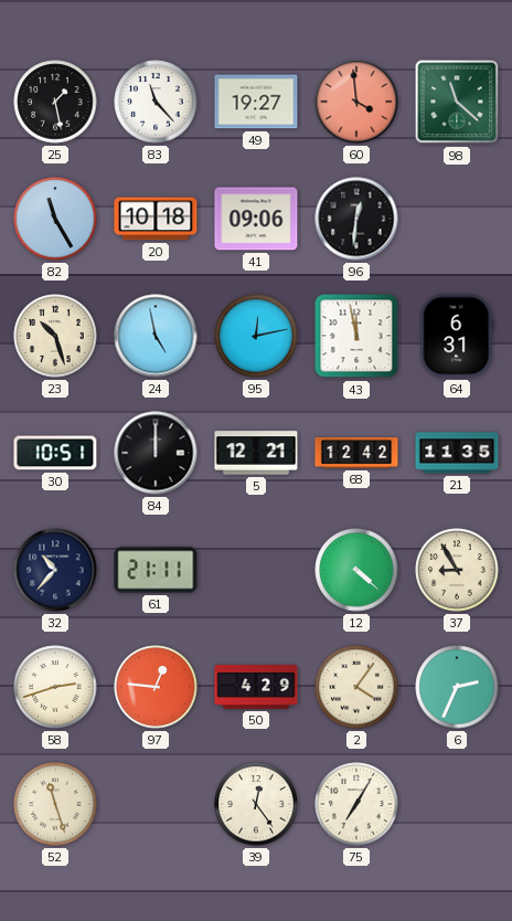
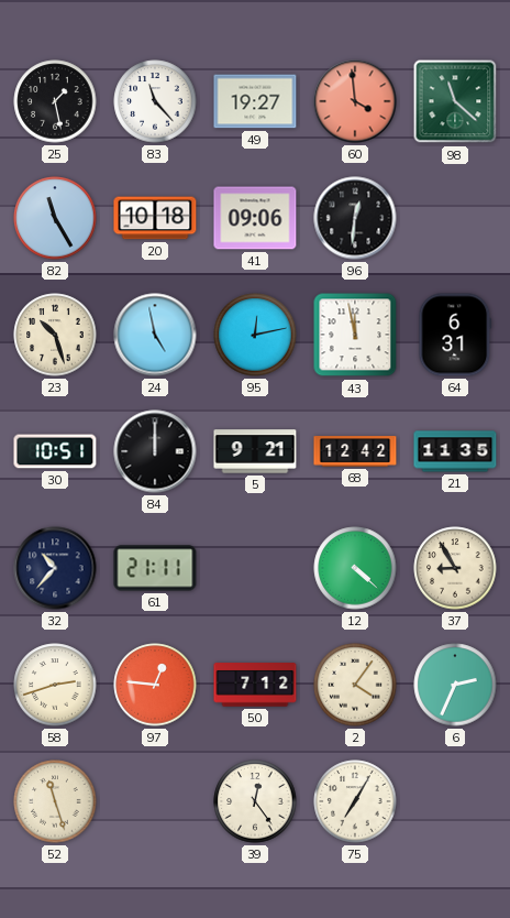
5: 12:21 -> 9:21
50: 4:29 -> 7:12
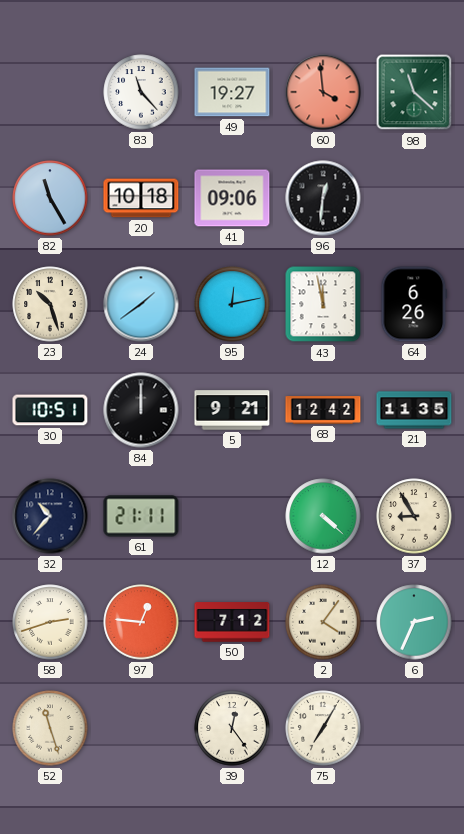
25: 1:28 -> none
24: 4:58 -> 1:39
64: 6:31 -> 6:26
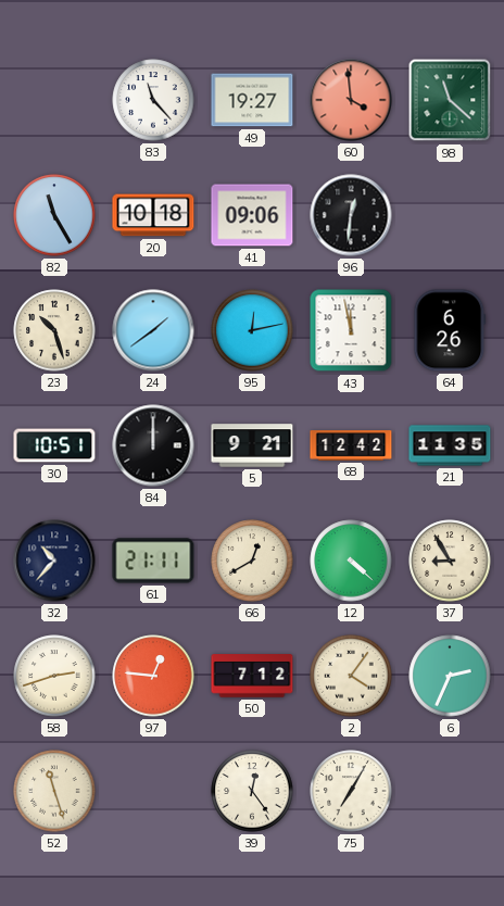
66: none -> 12:40
